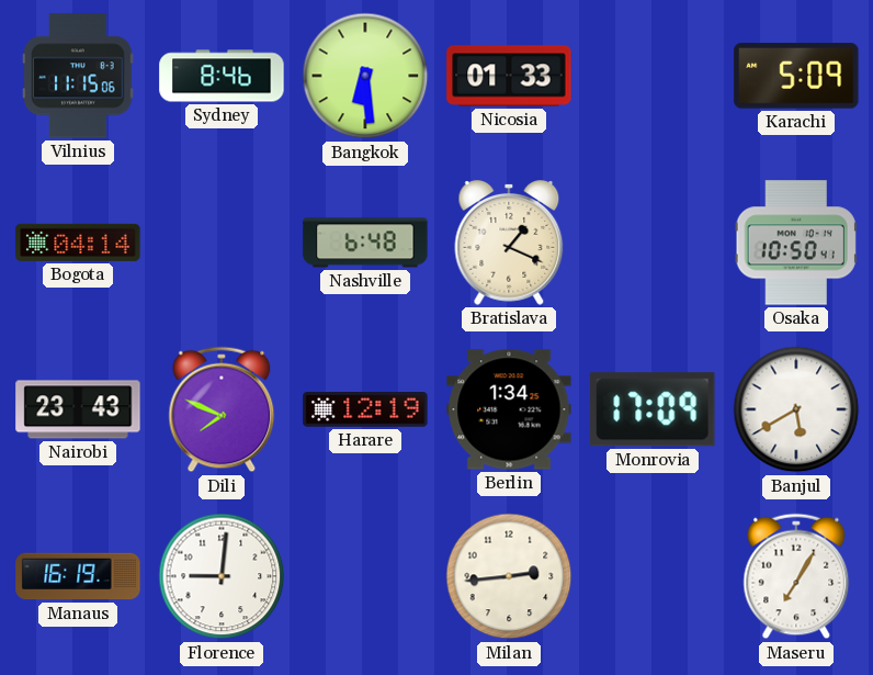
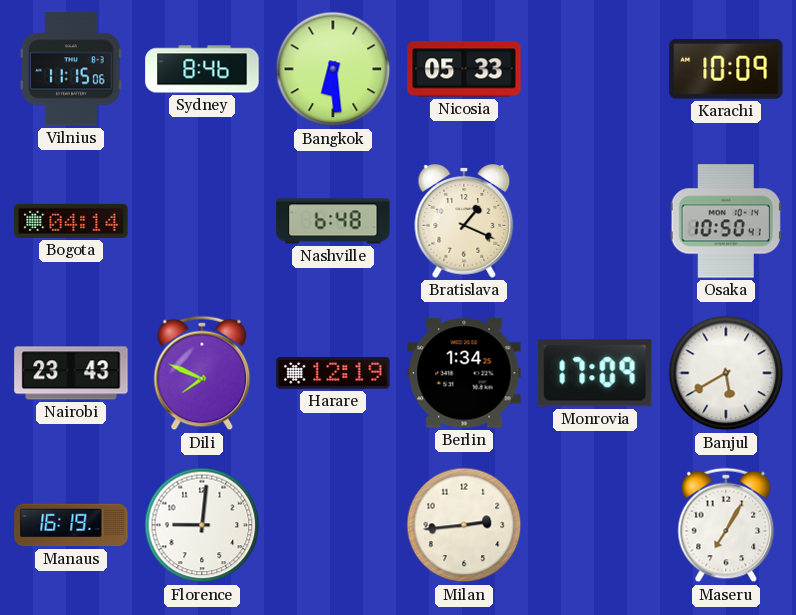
Nicosia: 01:33 -> 05:33
Karachi: 5:09 -> 10:09
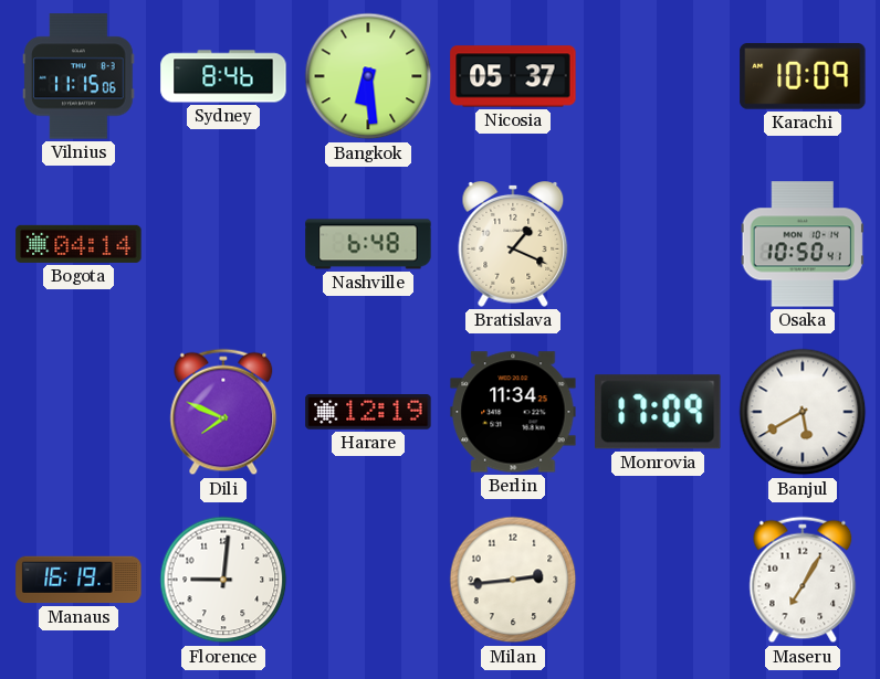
Nicosia: 05:33 -> 05:37
Nairobi: 23:43 -> none
Berlin: 1:34 -> 11:34
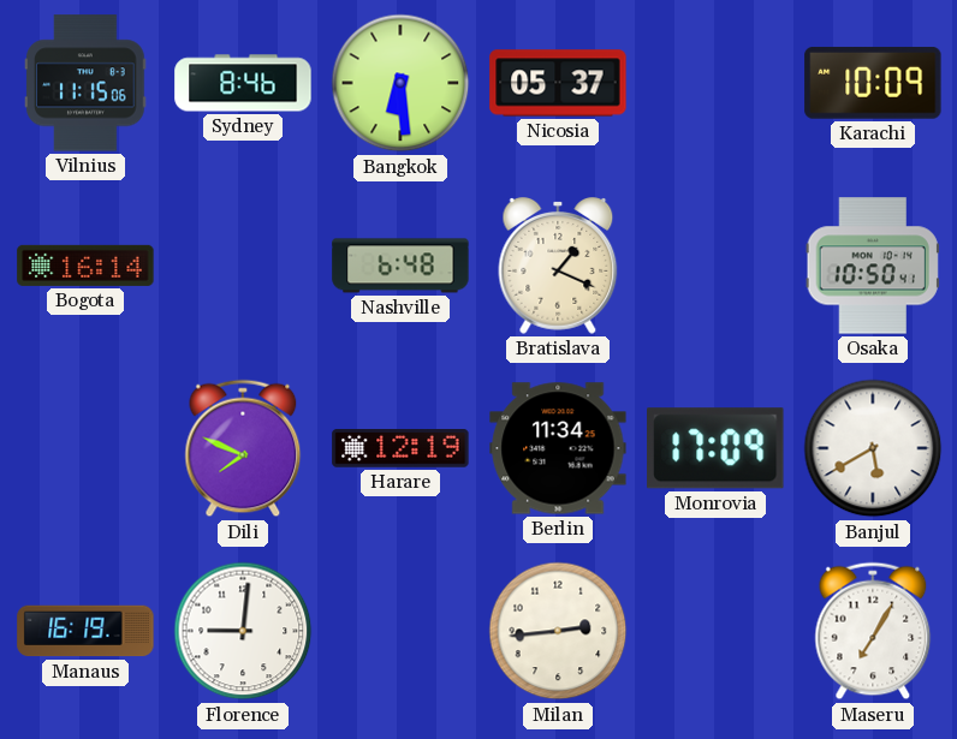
Bogota: 04:14 -> 16:14
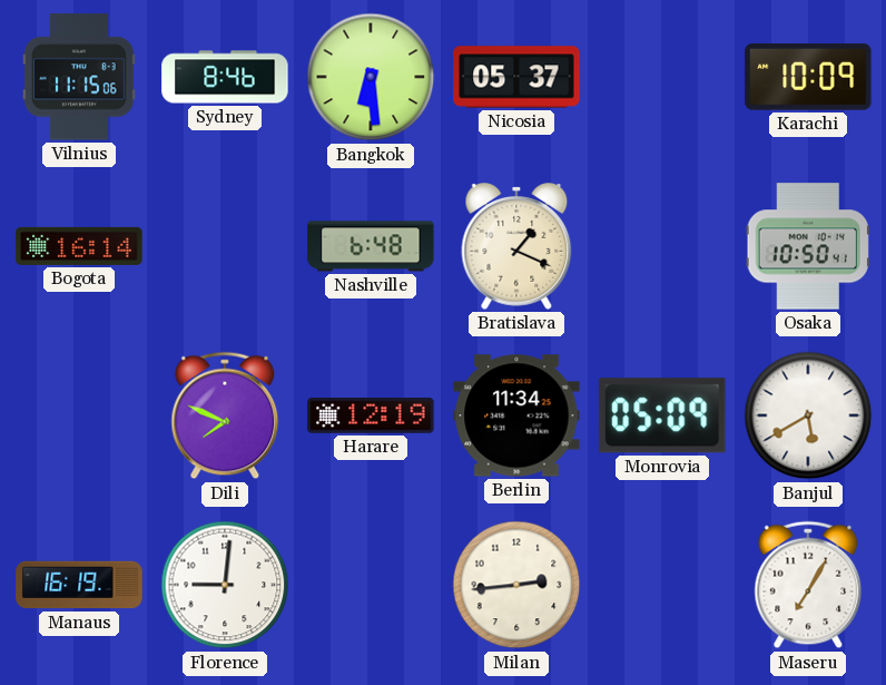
Monrovia: 17:09 -> 05:09
